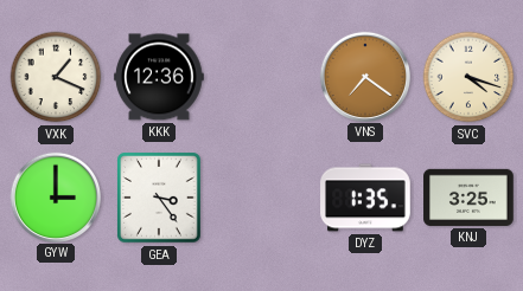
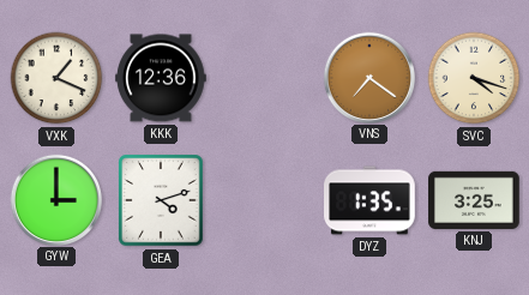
GEA: 3:24 -> 4:12
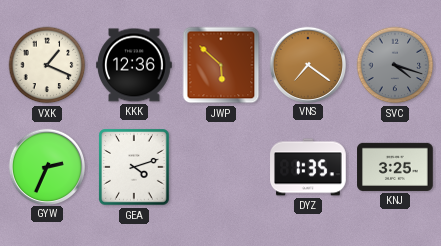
JWP: none -> 5:52
SVC dial: cream -> grey
GYW: 3:00 -> 2:34
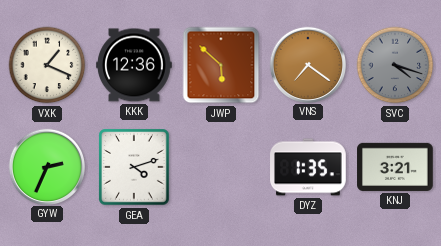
KNJ: 3:25 -> 3:21
